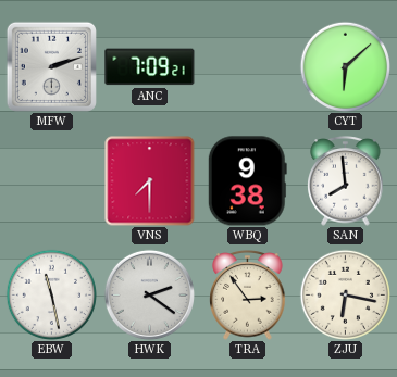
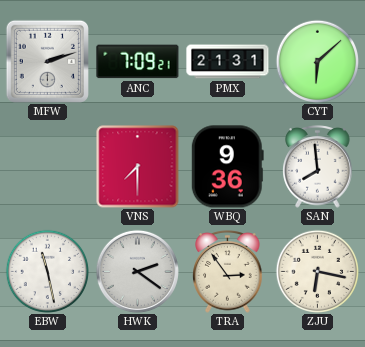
PMX: none -> 21:31
WBQ: 9:38 -> 9:36
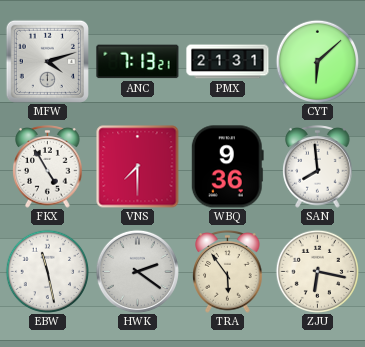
MFW: 2:12 -> 4:12
ANC: 7:09 -> 7:13
FKX: none -> 4:55
TRA: 2:54 -> 5:54
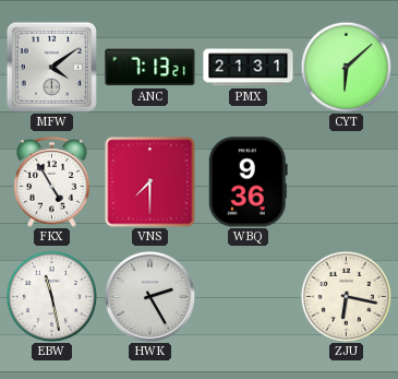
MFW: 4:12 -> 4:09
SAN: 7:59 -> none
HWK: 2:21 -> 2:25
TRA: 5:54 -> none
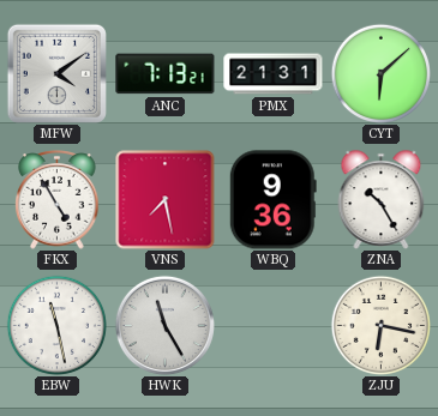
VNS: 7:30 -> 7:28
ZNA: none -> 10:25
HWK: 2:25 -> 11:25
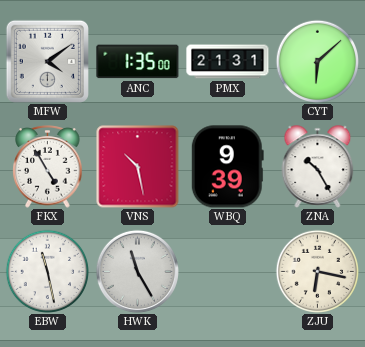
ANC: 7:13 -> 1:35
VNS: 7:28 -> 10:28
WBQ: 9:36 -> 9:39
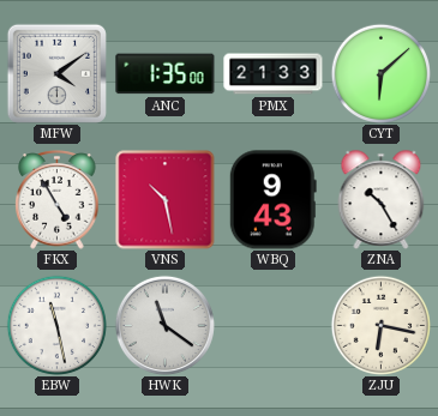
PMX: 21:31 -> 21:33
WBQ: 9:39 -> 9:43
HWK: 11:25 -> 11:21
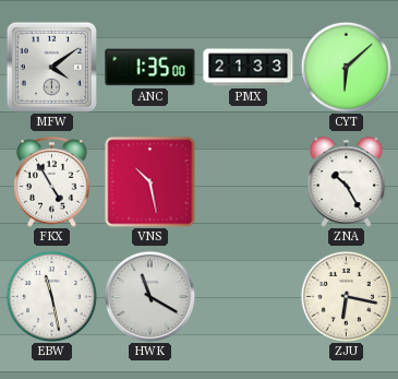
WBQ: 9:43 -> none
HWK: 11:21 -> 11:20
